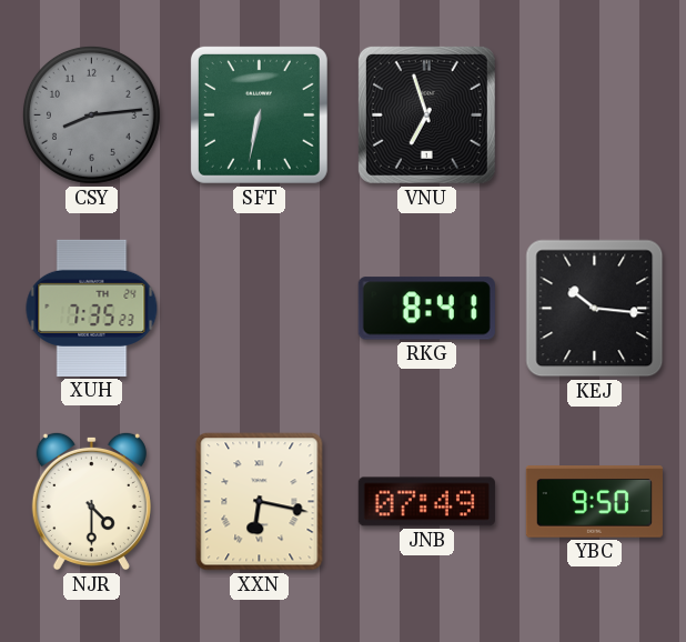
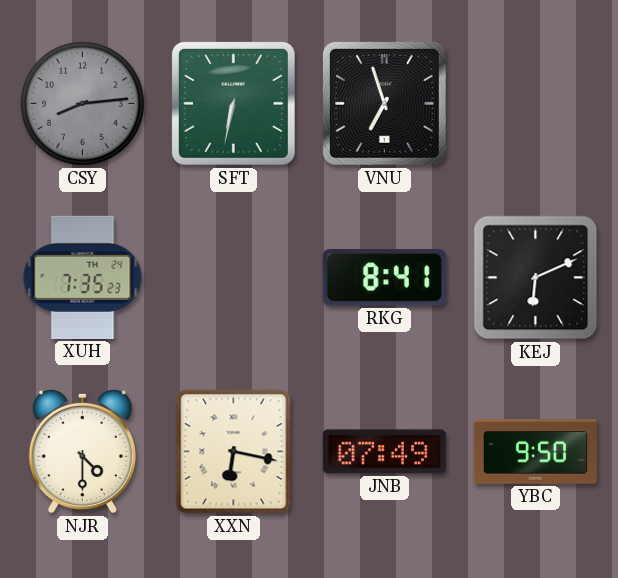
KEJ: 10:16 -> 6:11
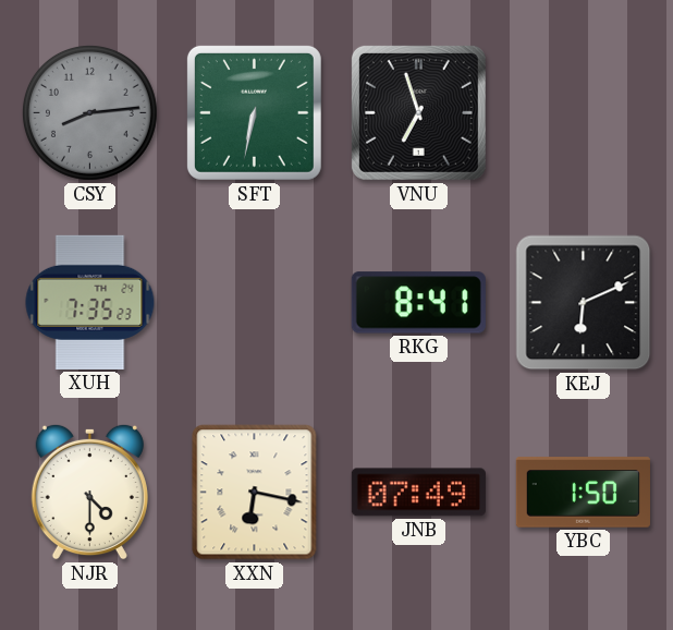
YBC: 9:50 -> 1:50
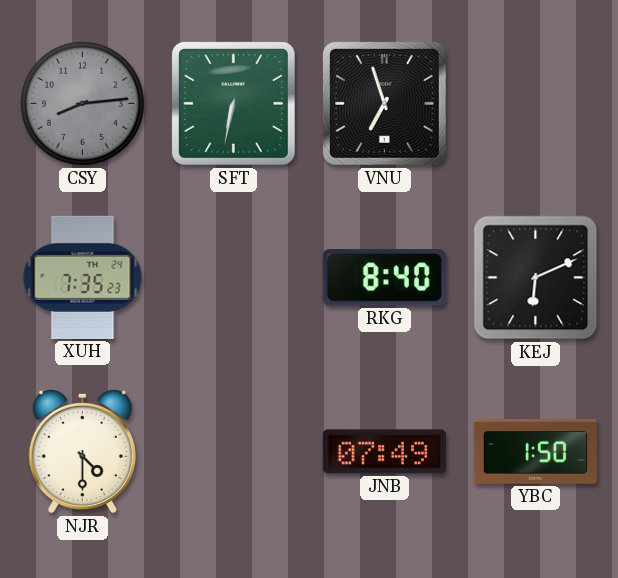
RKG: 8:41 -> 8:40
XXN: 6:17 -> none
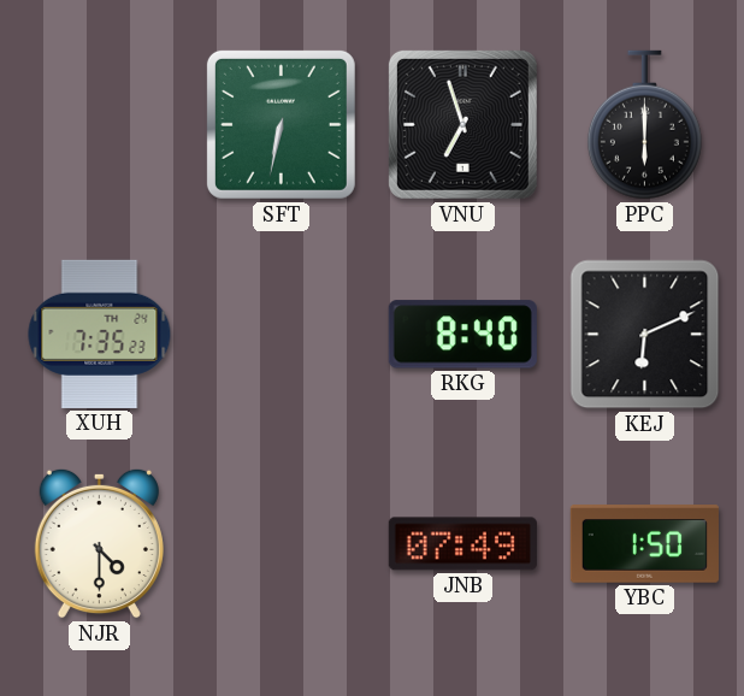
CSY: 8:14 -> none
PPC: none -> 6:00
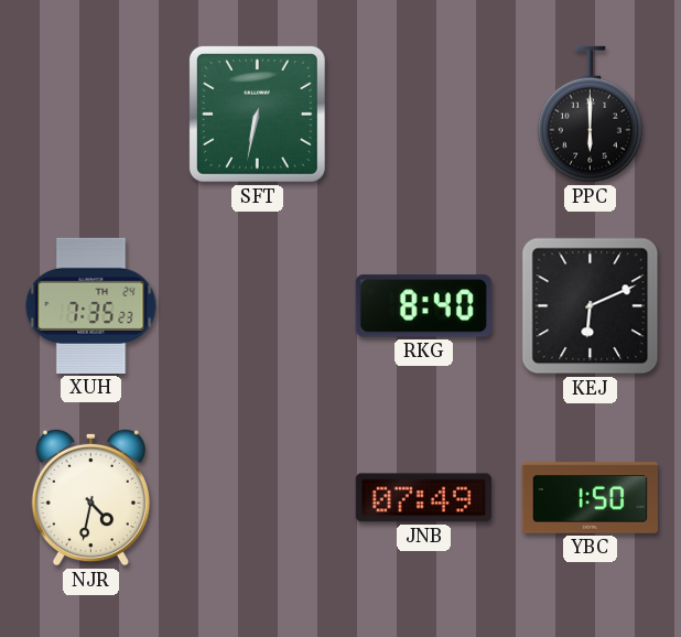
VNU: 6:57 -> none
NJR: 4:30 -> 4:32
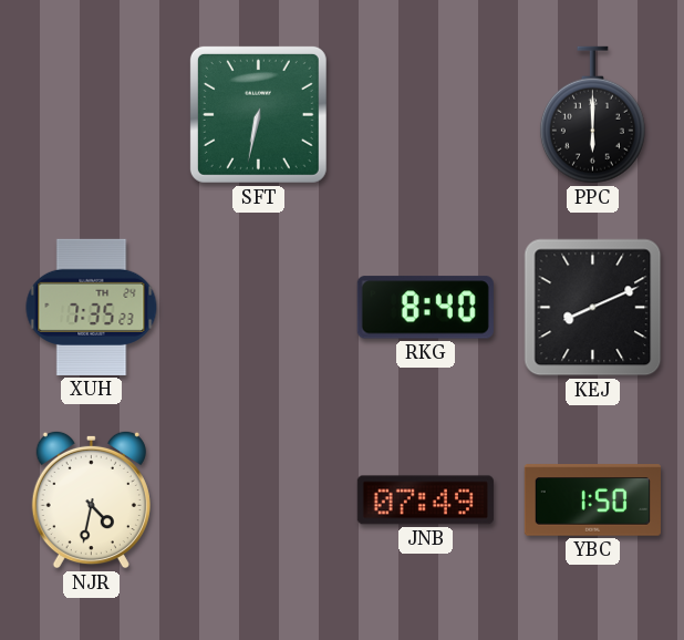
KEJ: 6:11 -> 8:11
